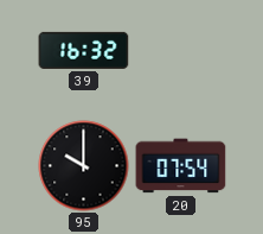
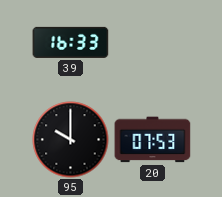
39: 16:32 -> 16:33
20: 07:54 -> 07:53
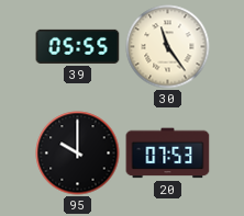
39: 16:33 -> 05:55
30: none -> 11:24
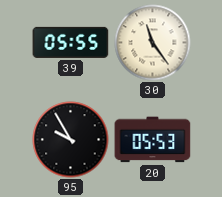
95: 10:00 -> 9:55
20: 07:53 -> 05:53
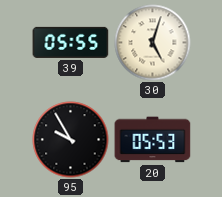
30: 11:24 -> 5:03
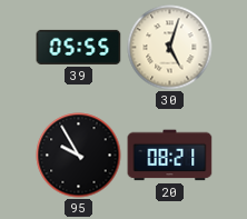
20: 05:53 -> 08:21
